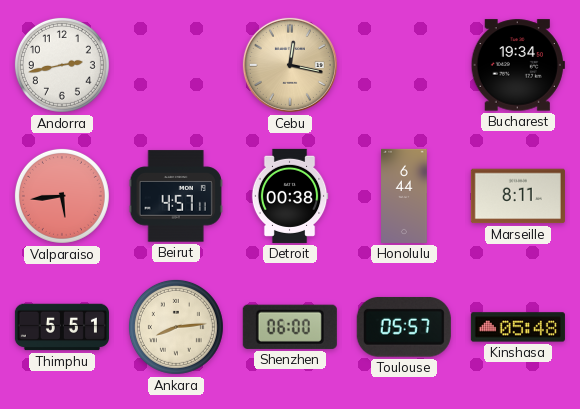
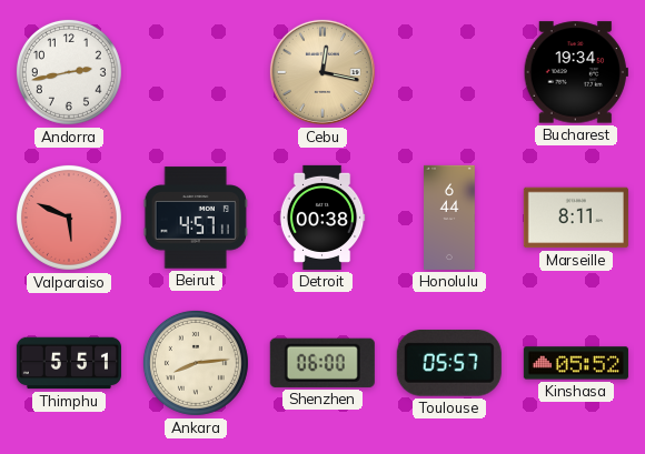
Valparaiso: 5:44 -> 5:49
Kinshasa: 05:48 -> 05:52
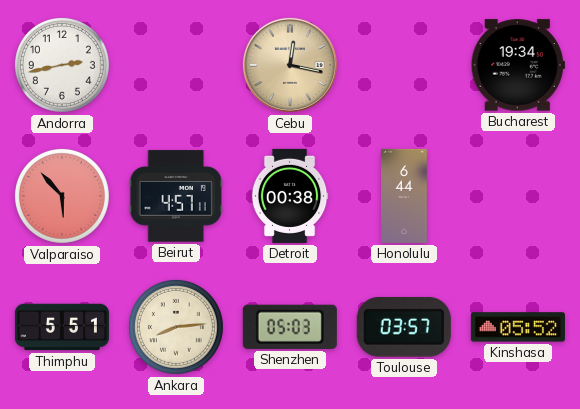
Valparaiso: 5:49 -> 5:53
Marseille: 8:11 -> none
Shenzhen: 06:00 -> 05:03
Toulouse: 05:57 -> 03:57
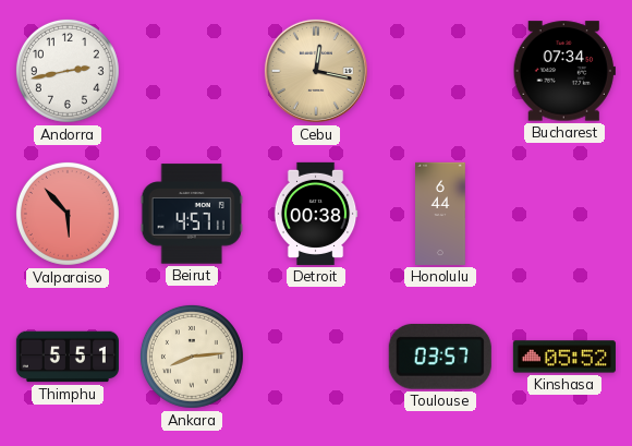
Bucharest: 19:34 -> 07:34
Shenzhen: 05:03 -> none
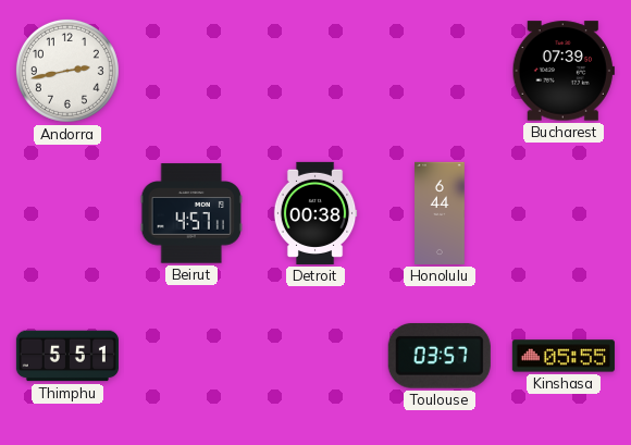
Cebu: 12:17 -> none
Bucharest: 07:34 -> 07:39
Valparaiso: 5:53 -> none
Ankara: 8:14 -> none
Kinshasa: 05:52 -> 05:55
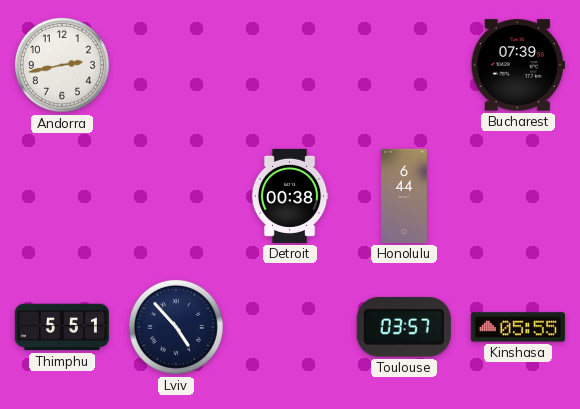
Beirut: 4:57 -> none
Lviv: none -> 4:53
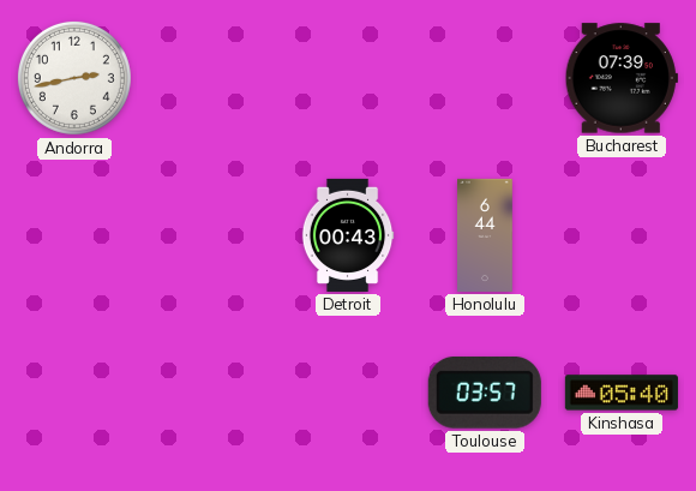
Detroit: 00:38 -> 00:43
Thimphu: 5:51 -> none
Lviv: 4:53 -> none
Kinshasa: 05:55 -> 05:40
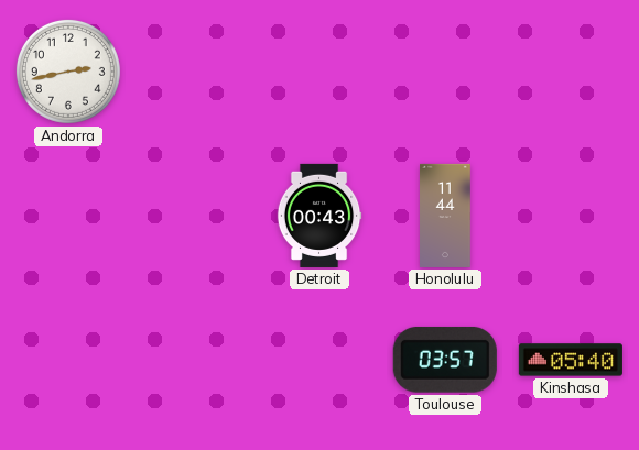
Bucharest: 07:39 -> none
Honolulu: 6:44 -> 11:44
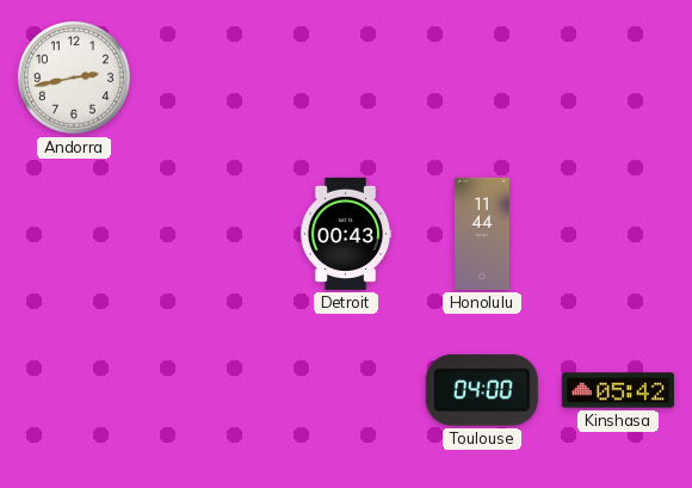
Toulouse: 03:57 -> 04:00
Kinshasa: 05:40 -> 05:42
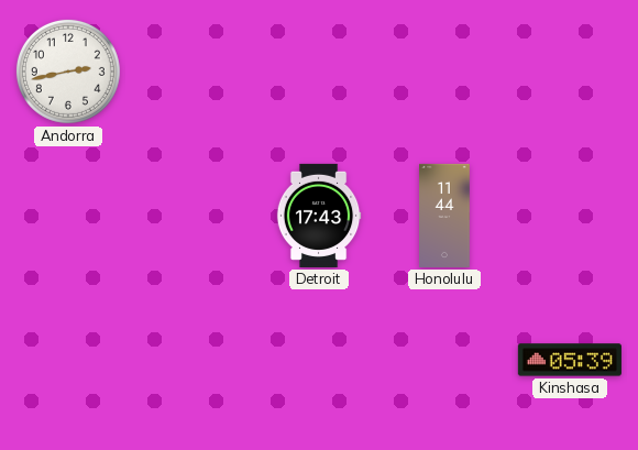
Detroit: 00:43 -> 17:43
Toulouse: 04:00 -> none
Kinshasa: 05:42 -> 05:39
